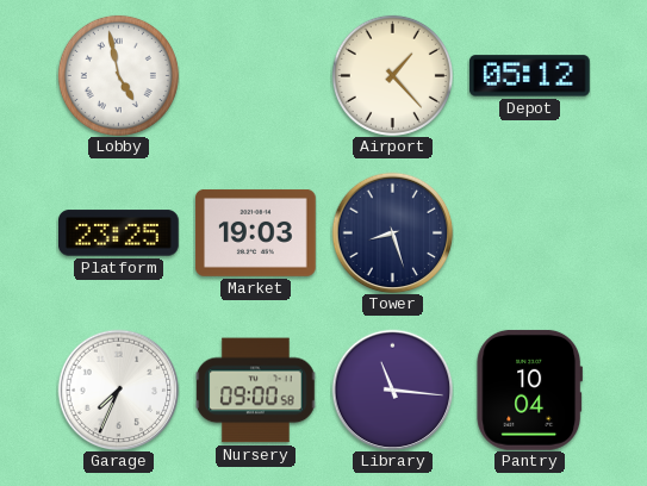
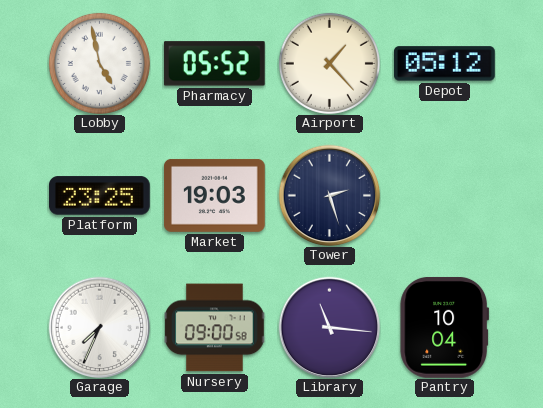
Pharmacy: none -> 05:52
Tower: 8:27 -> 2:27
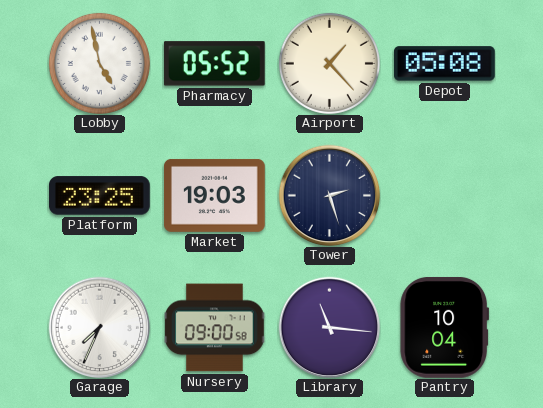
Depot: 05:12 -> 05:08
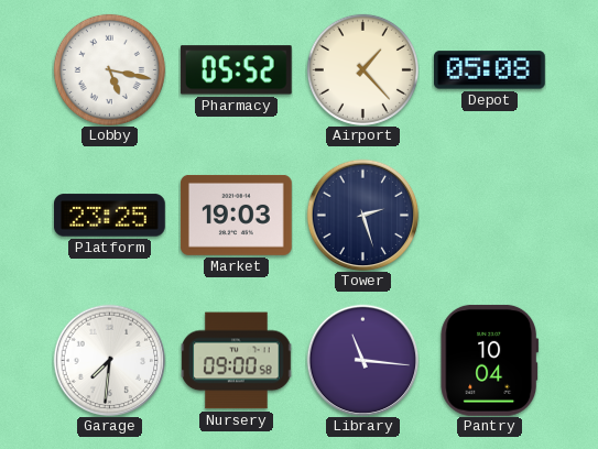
Lobby: 4:58 -> 5:17
Garage: 7:34 -> 7:31
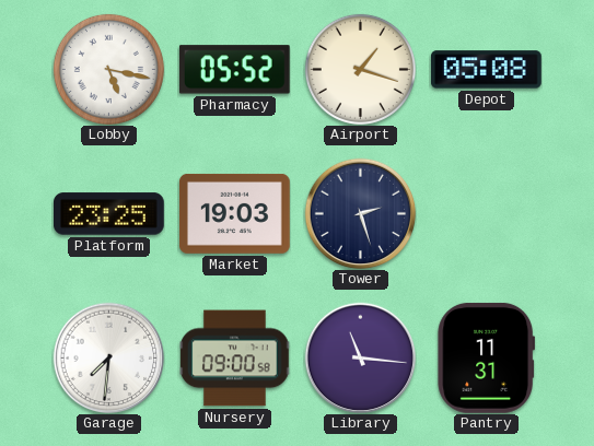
Airport: 1:23 -> 1:18
Pantry: 10:04 -> 11:31
